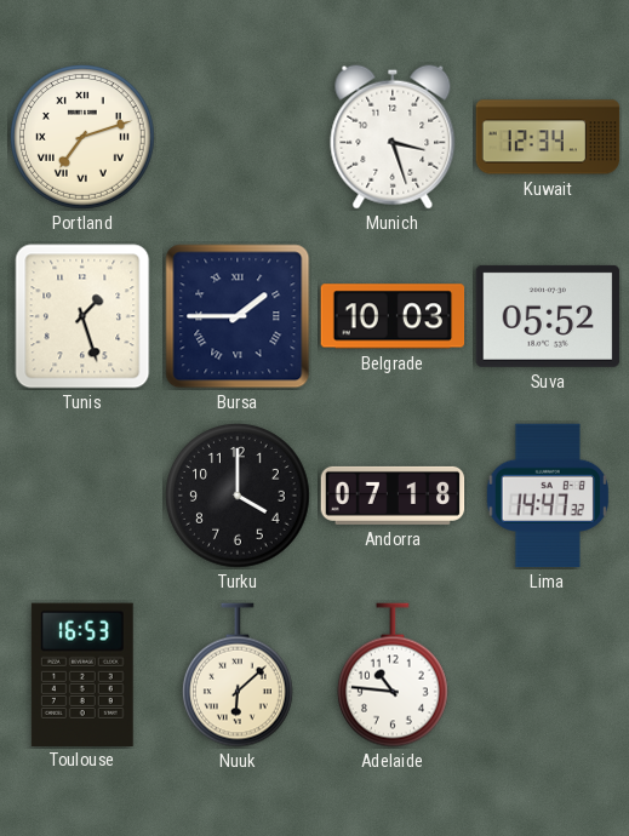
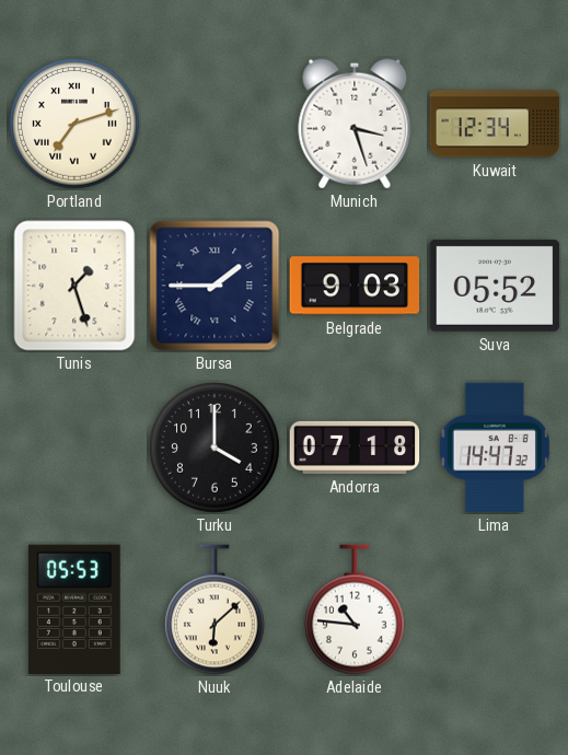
Belgrade: 10:03 -> 9:03
Toulouse: 16:53 -> 05:53
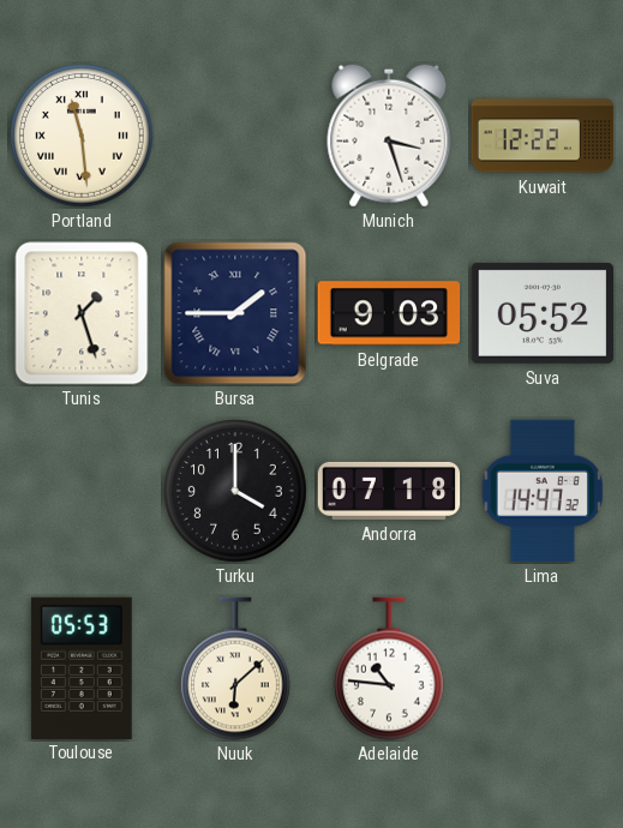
Portland: 7:12 -> 11:29
Kuwait: 12:34 -> 12:22
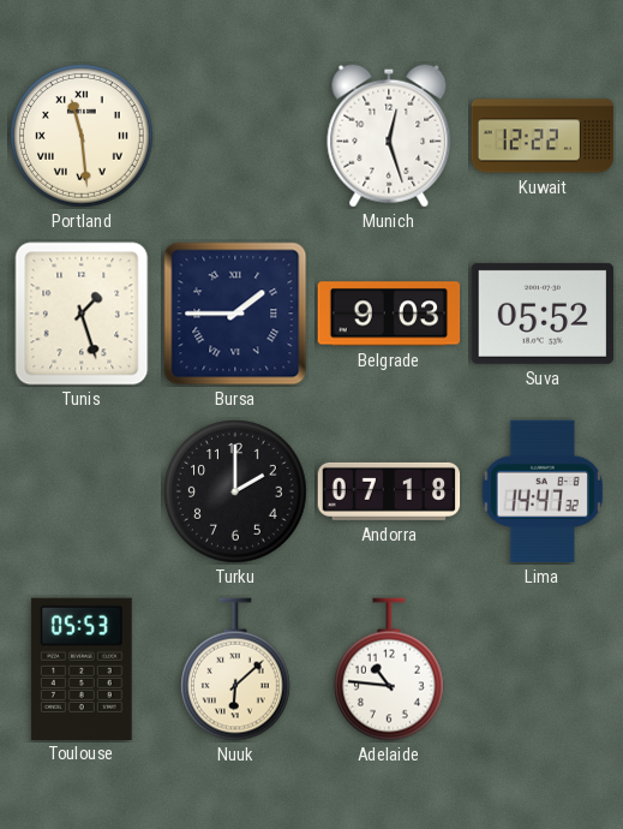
Munich: 3:27 -> 12:27
Turku: 4:00 -> 2:00
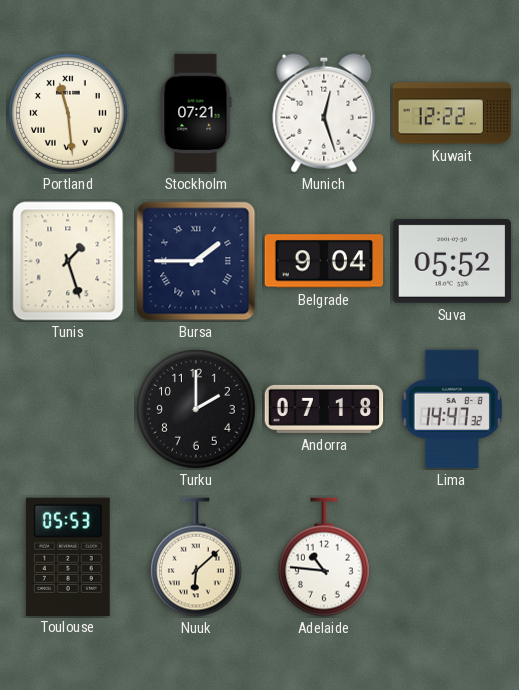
Stockholm: none -> 07:21
Belgrade: 9:03 -> 9:04
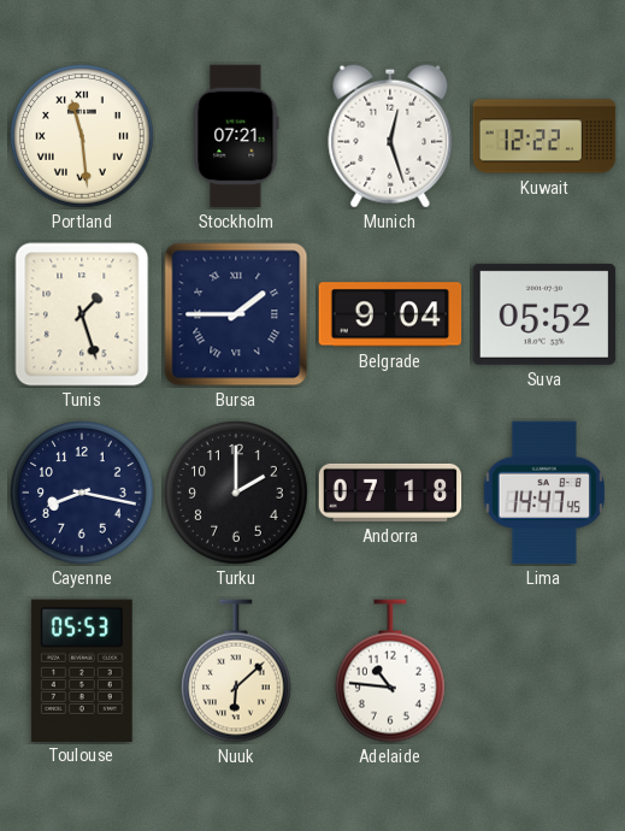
Cayenne: none -> 8:17
Lima: 14:47:32 -> 14:47:45
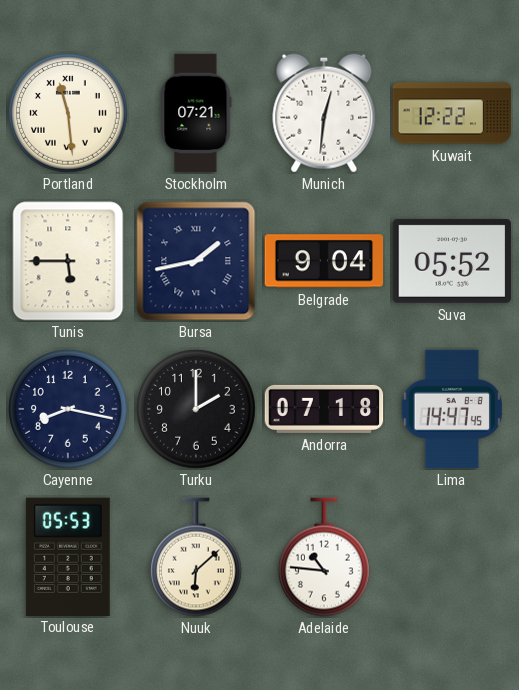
Munich: 12:27 -> 12:31
Tunis: 1:27 -> 5:45
Bursa: 1:45 -> 1:43
